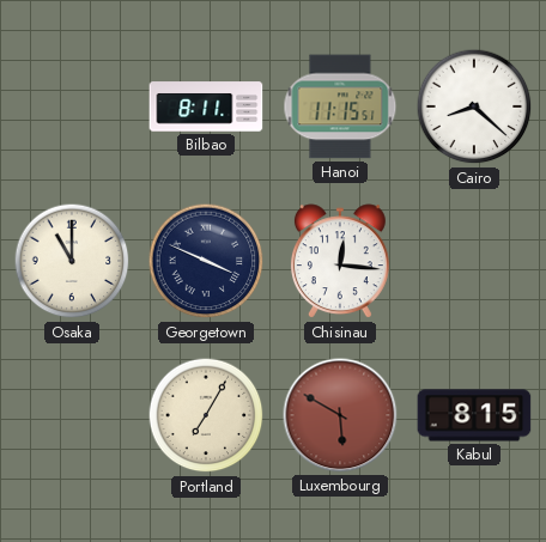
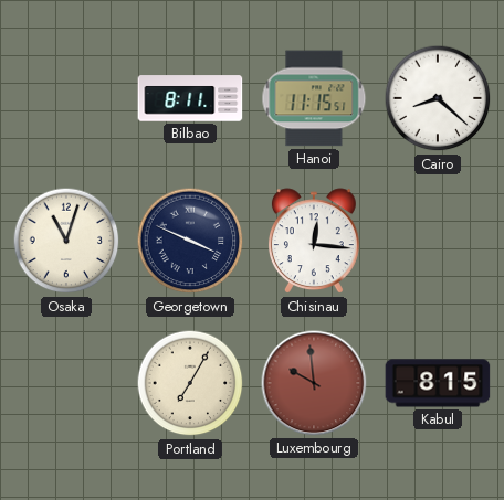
Osaka: 11:00 -> 11:03
Luxembourg: 5:50 -> 9:59
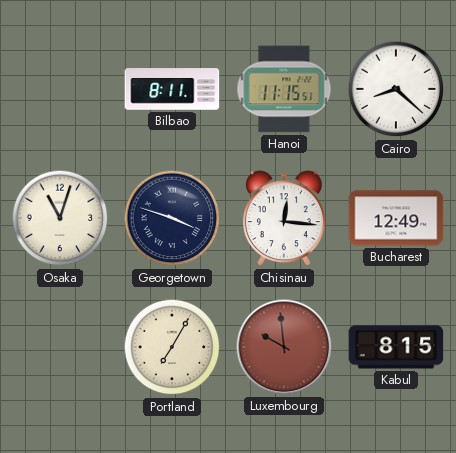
Georgetown: 3:49 -> 3:48
Bucharest: none -> 12:49
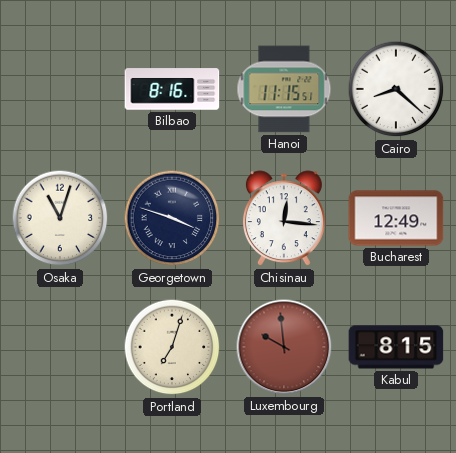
Bilbao: 8:11 -> 8:16
Portland: 7:05 -> 7:03
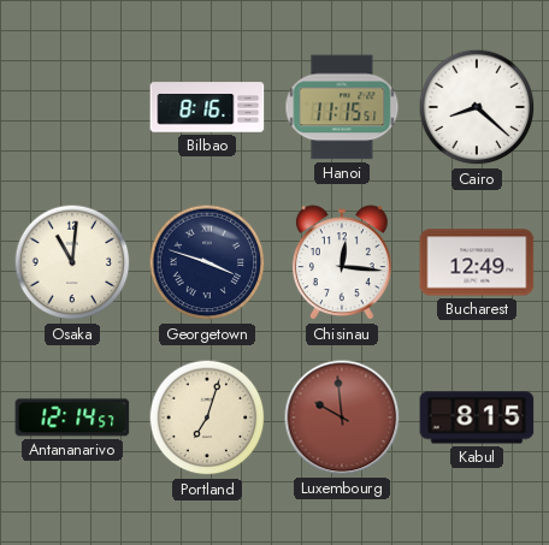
Osaka: 11:03 -> 11:01
Antananarivo: none -> 12:14
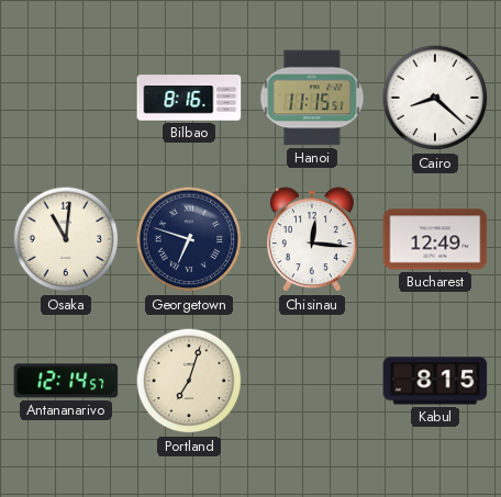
Georgetown: 3:48 -> 6:48
Luxembourg: 9:59 -> none
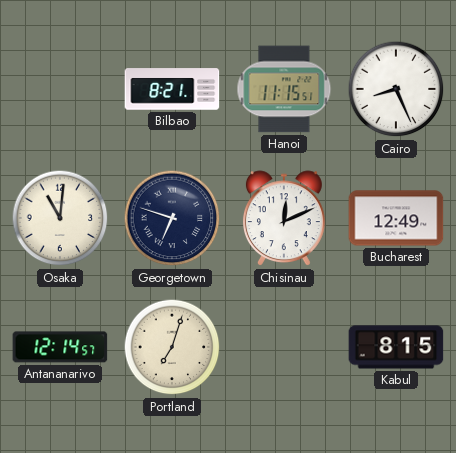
Bilbao: 8:16 -> 8:21
Cairo: 8:22 -> 8:26
Chisinau: 12:16 -> 12:11
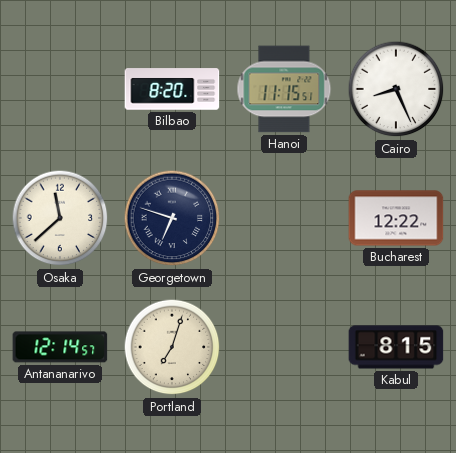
Bilbao: 8:21 -> 8:20
Osaka: 11:01 -> 11:38
Chisinau: 12:11 -> none
Bucharest: 12:49 -> 12:22
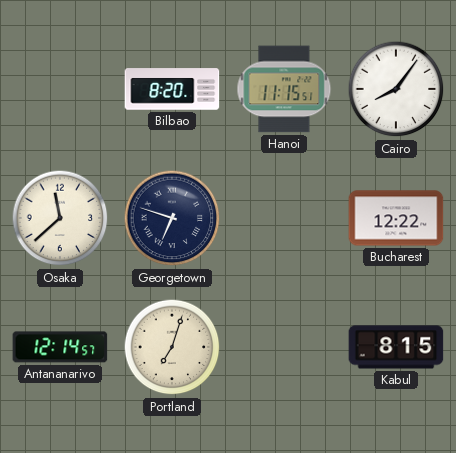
Cairo: 8:26 -> 8:06
